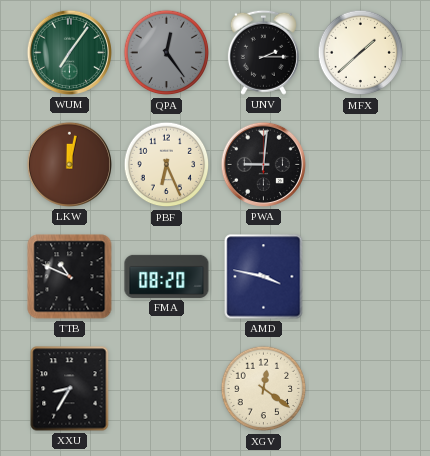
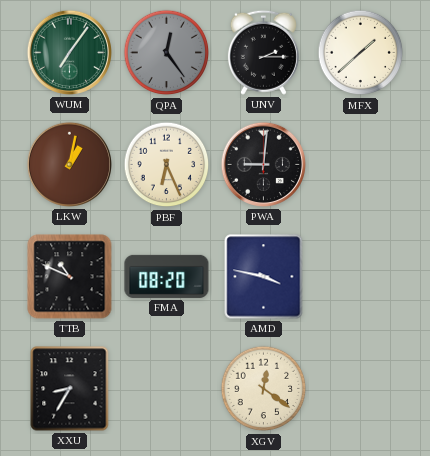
LKW: 12:02 -> 1:02
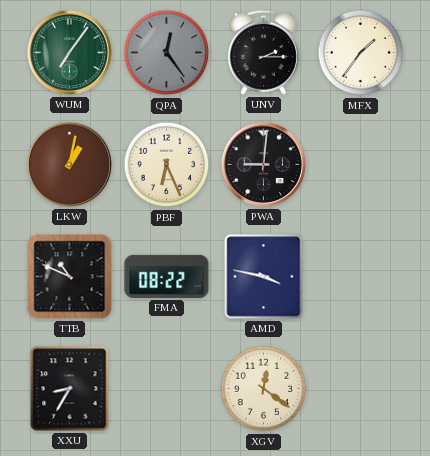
MFX: 1:38 -> 1:36
FMA: 08:20 -> 08:22
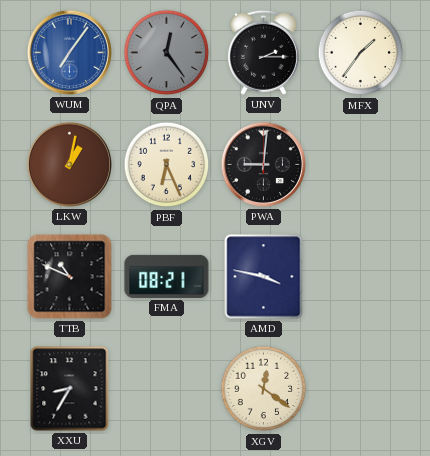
WUM dial: green -> blue
FMA: 08:22 -> 08:21
